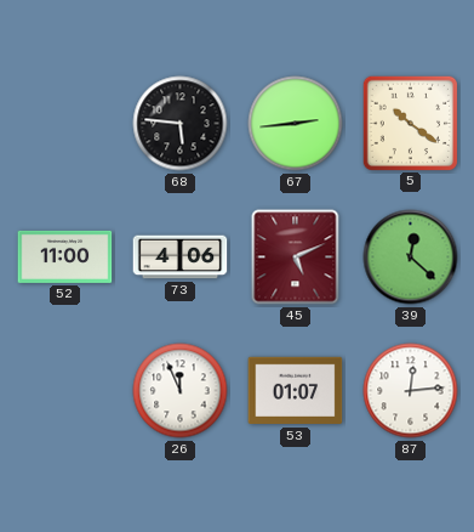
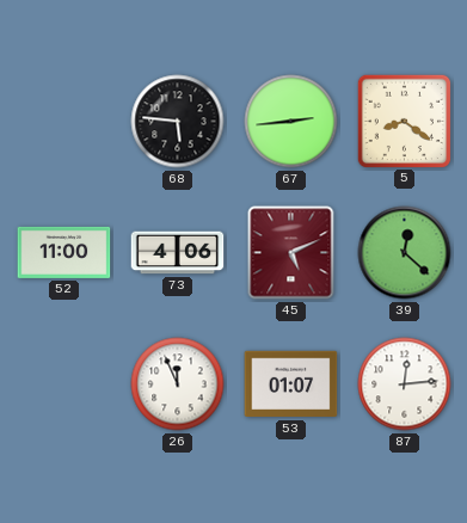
5: 10:21 -> 8:21
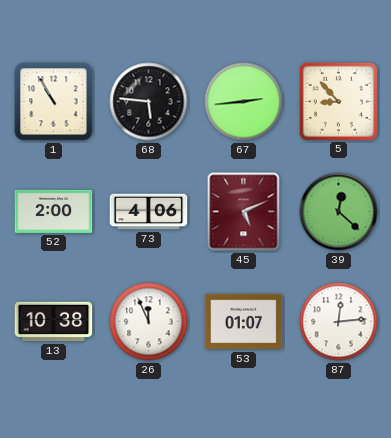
1: none -> 10:55
5: 8:21 -> 8:53
52: 11:00 -> 2:00
13: none -> 10:38
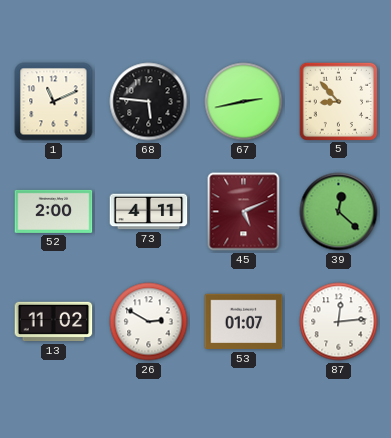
1: 10:55 -> 11:11
67: 2:44 -> 2:43
73: 4:06 -> 4:11
13: 10:38 -> 11:02
26: 11:56 -> 2:50
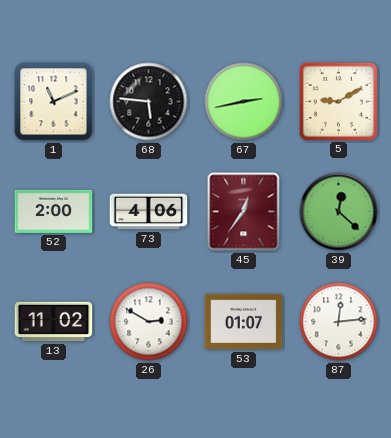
5: 8:53 -> 9:10
73: 4:11 -> 4:06
45: 5:11 -> 12:36
